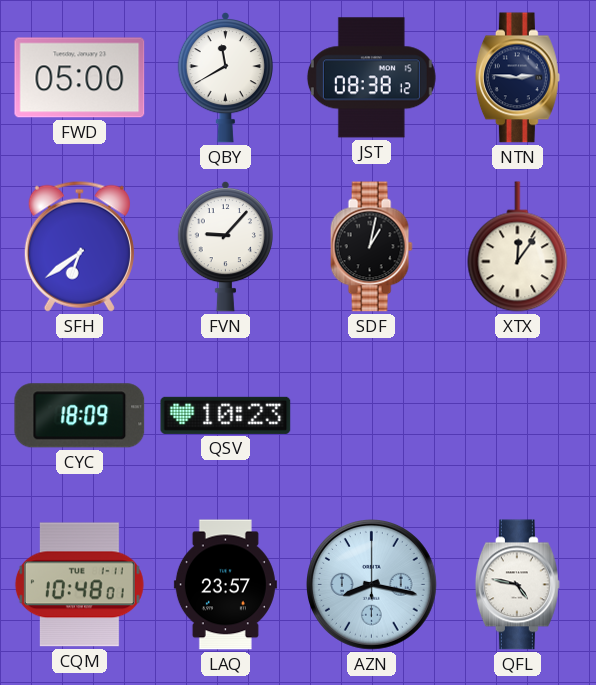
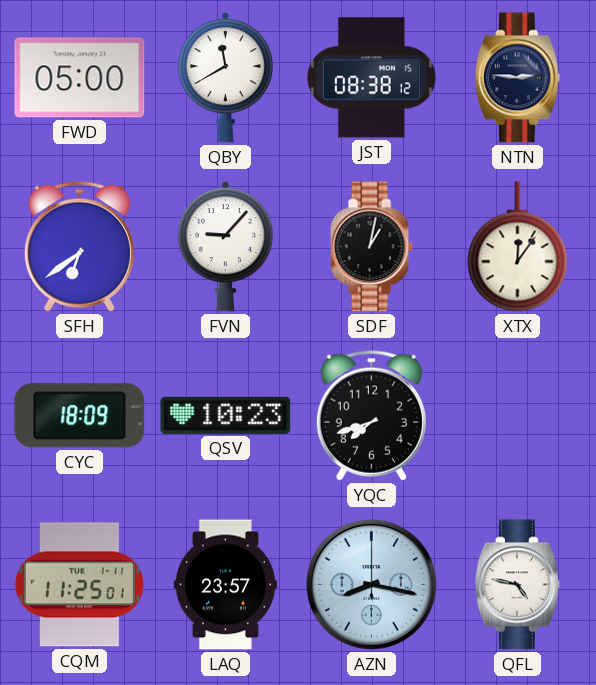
YQC: none -> 7:42
CQM: 10:48 -> 11:25
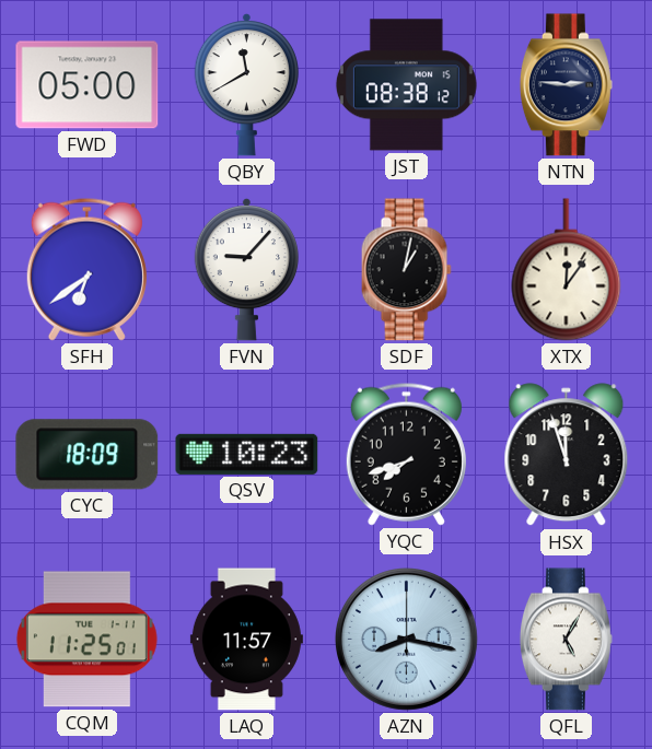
HSX: none -> 11:57
LAQ: 23:57 -> 11:57
QFL: 4:47 -> 5:05
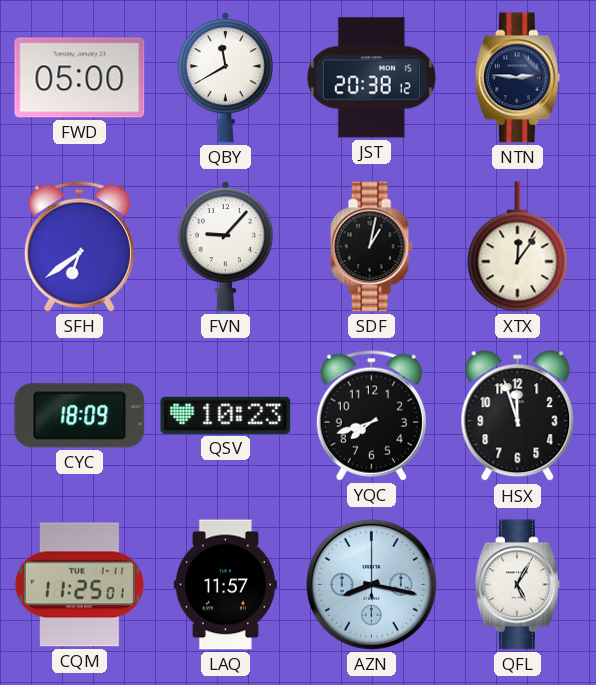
JST: 08:38 -> 20:38
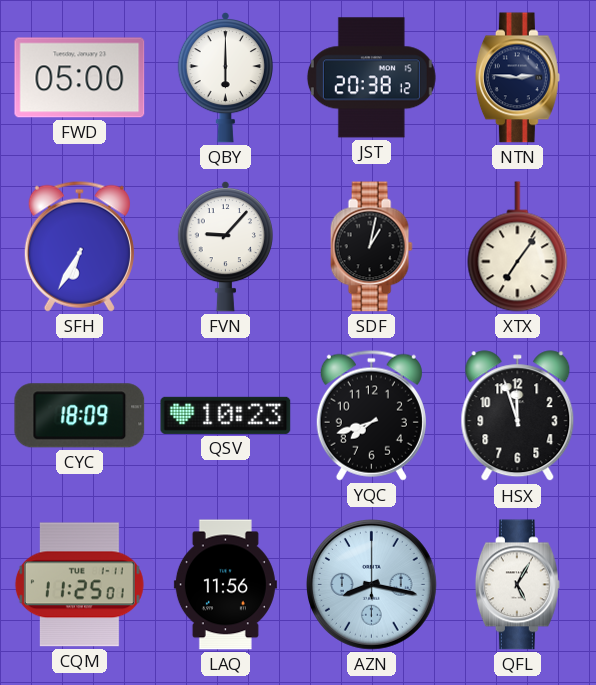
QBY: 11:40 -> 6:00
SFH: 6:39 -> 6:35
XTX: 12:06 -> 7:06
LAQ: 11:57 -> 11:56
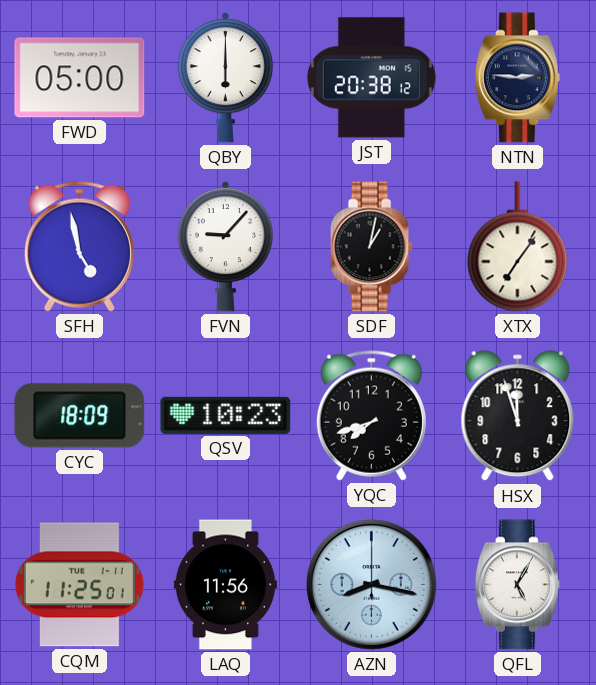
SFH: 6:35 -> 4:58
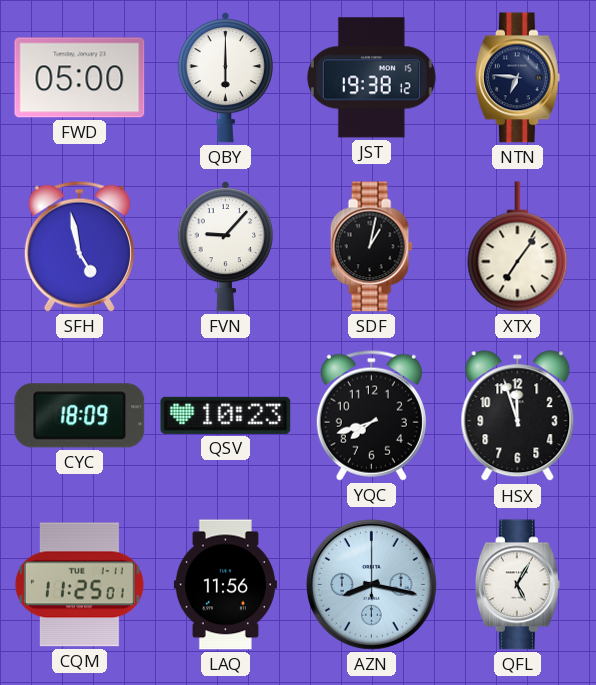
JST: 20:38 -> 19:38
NTN: 2:46 -> 6:46
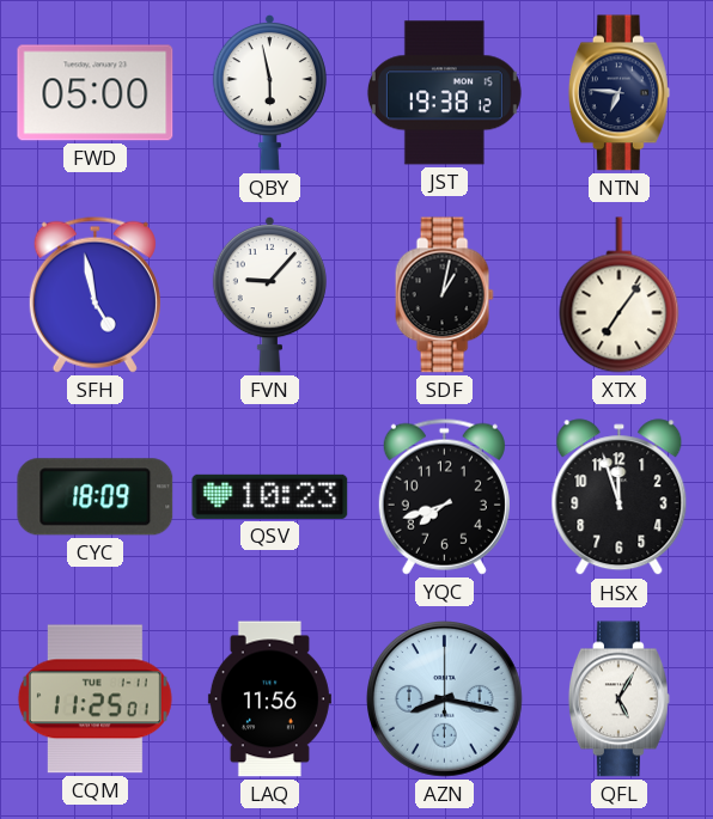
QBY: 6:00 -> 5:58
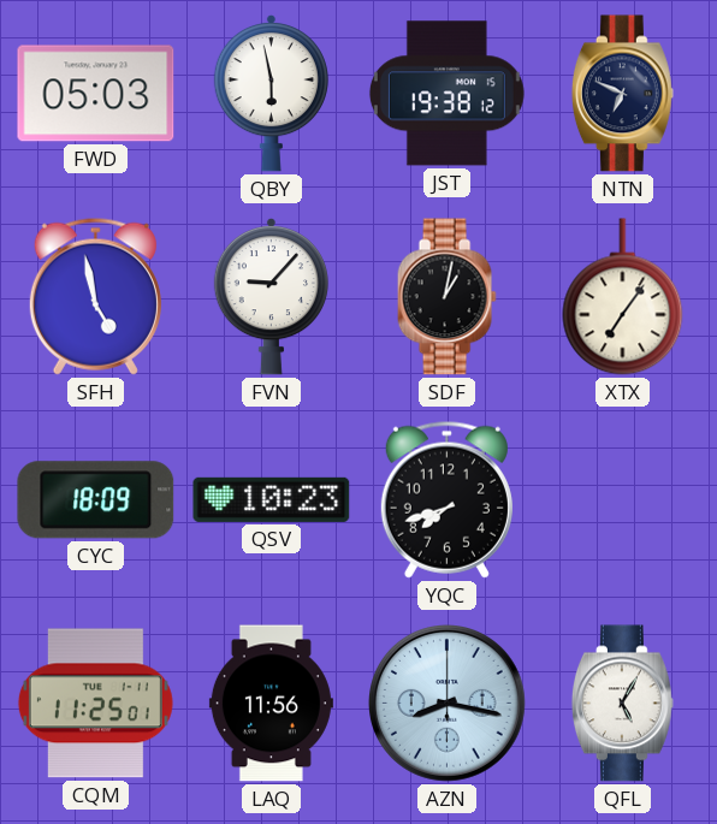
FWD: 05:00 -> 05:03
NTN: 6:46 -> 6:49
HSX: 11:57 -> none
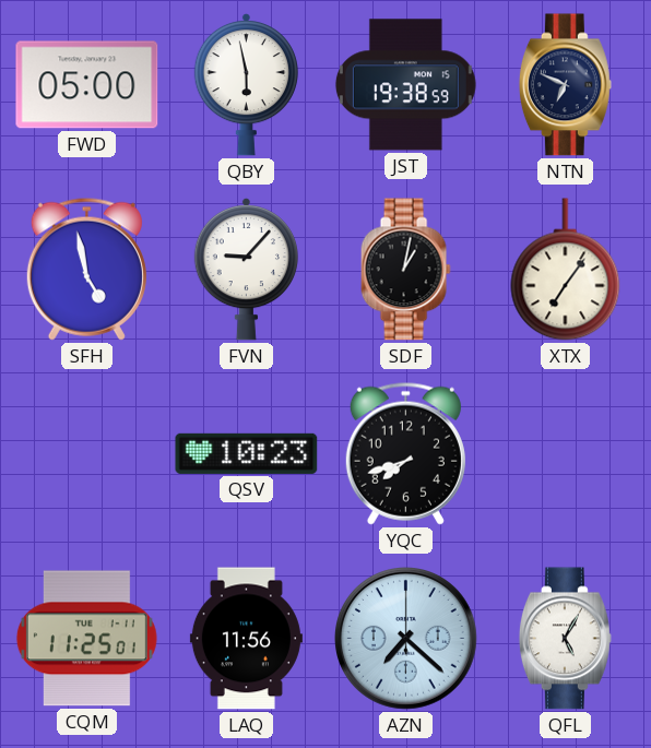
FWD: 05:03 -> 05:00
JST: 19:38:12 -> 19:38:59
CYC: 18:09 -> none
AZN: 8:17 -> 7:22
